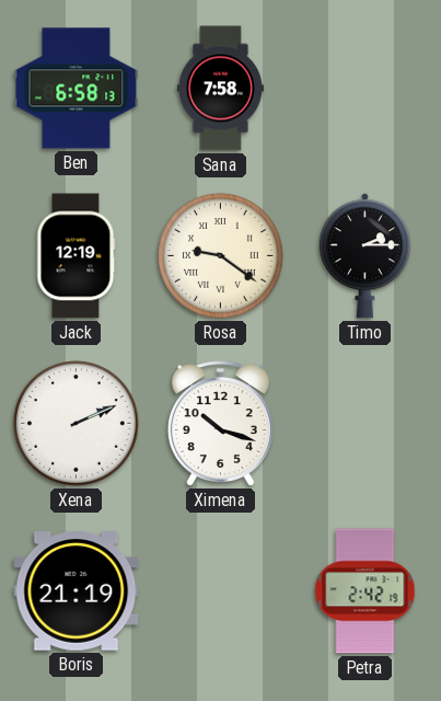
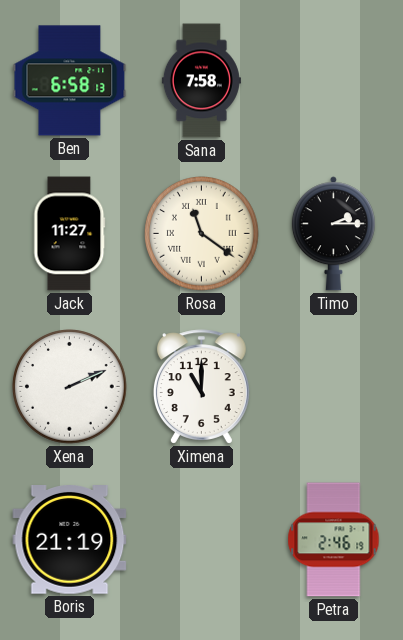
Jack: 12:19 -> 11:27
Rosa: 9:21 -> 11:21
Ximena: 10:18 -> 11:00
Petra: 2:42 -> 2:46
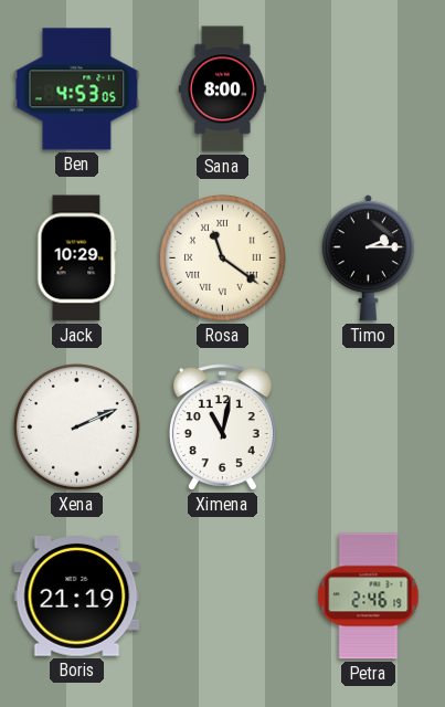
Ben: 6:58 -> 4:53
Sana: 7:58 -> 8:00
Jack: 11:27 -> 10:29
Ximena: 11:00 -> 11:02
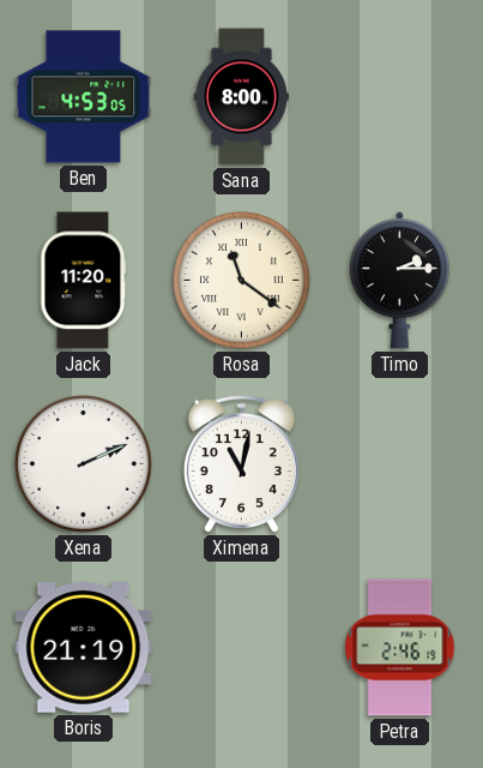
Jack: 10:29 -> 11:20
